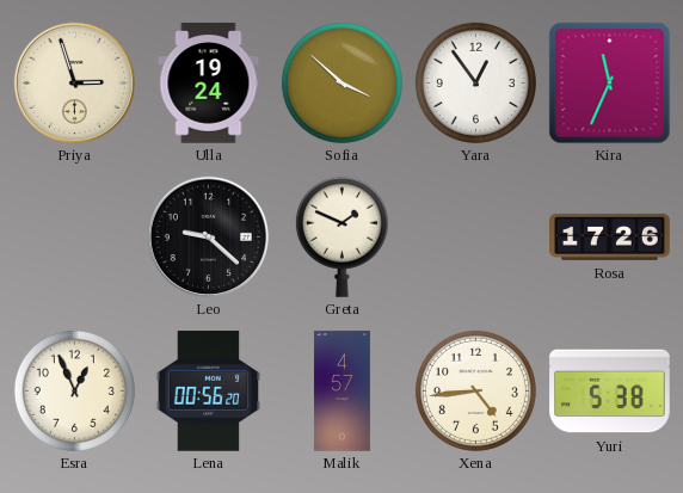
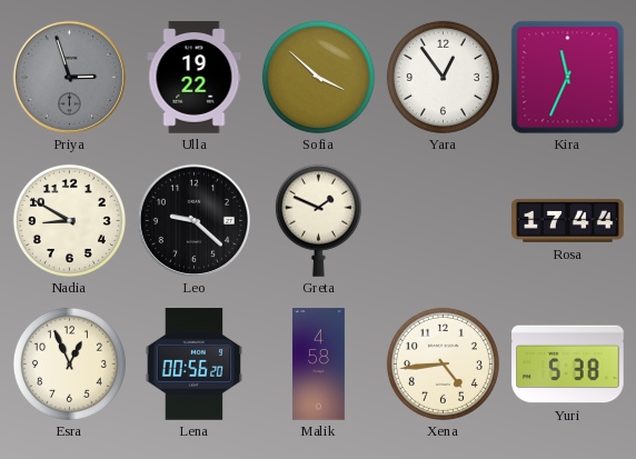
Priya dial: cream -> grey
Ulla: 19:24 -> 19:22
Nadia: none -> 8:50
Rosa: 17:26 -> 17:44
Malik: 4:57 -> 4:58
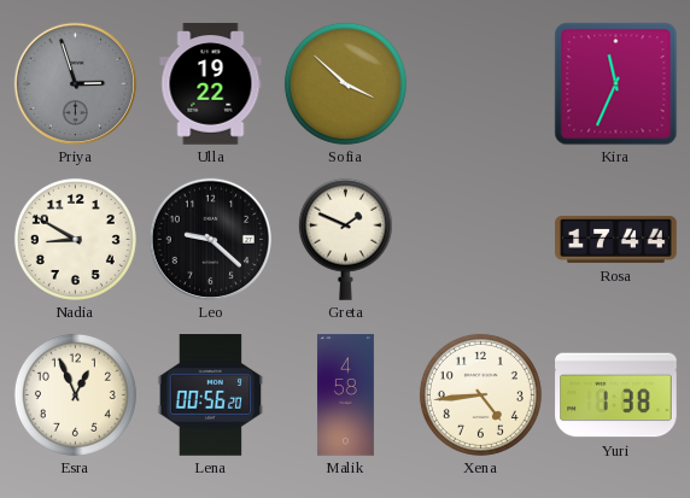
Yara: 12:54 -> none
Yuri: 5:38 -> 1:38
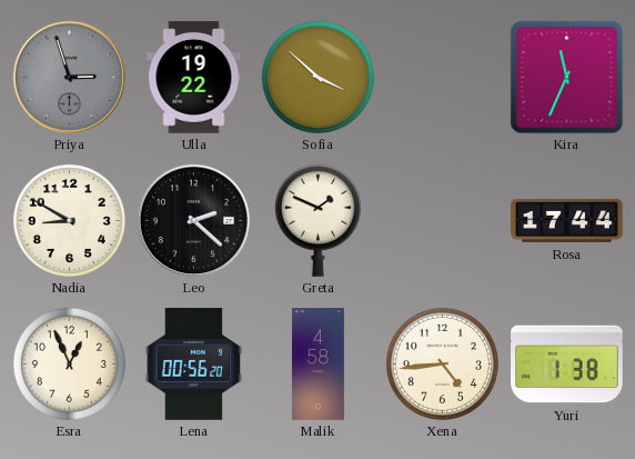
Leo: 9:22 -> 2:22
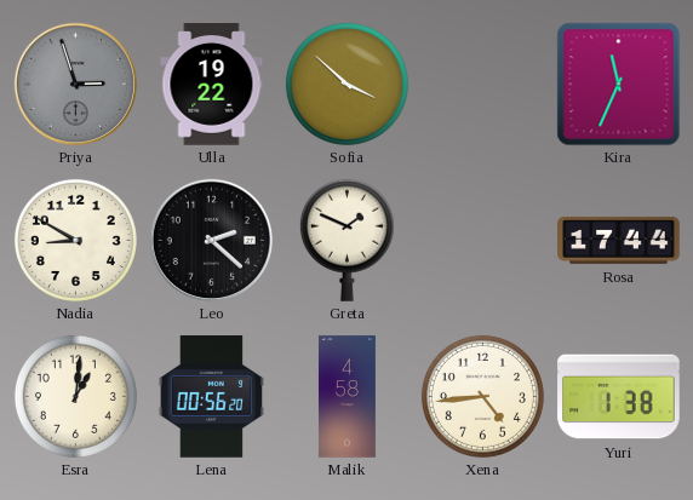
Esra: 12:56 -> 1:01
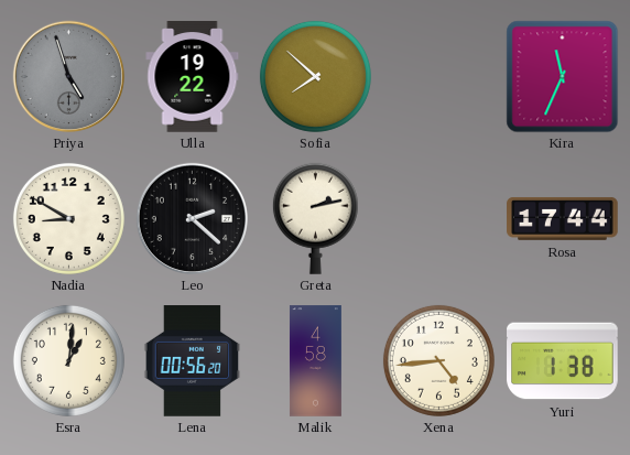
Priya: 2:57 -> 4:57
Sofia: 3:52 -> 7:52
Greta: 1:49 -> 2:13
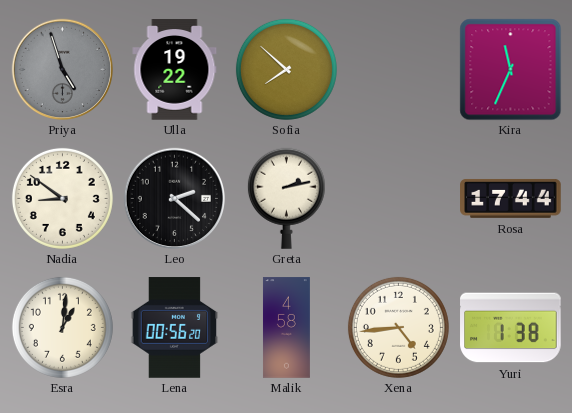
Nadia: 8:50 -> 8:51
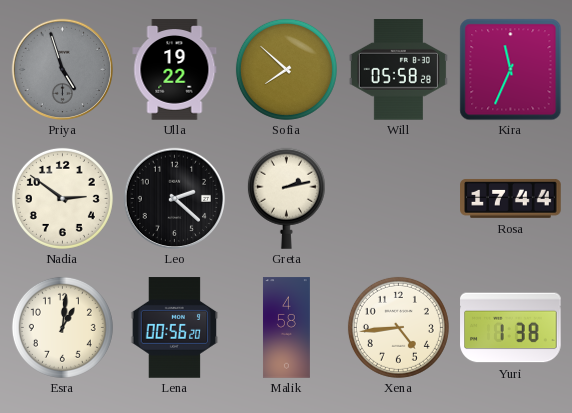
Will: none -> 05:58
Nadia: 8:51 -> 2:51
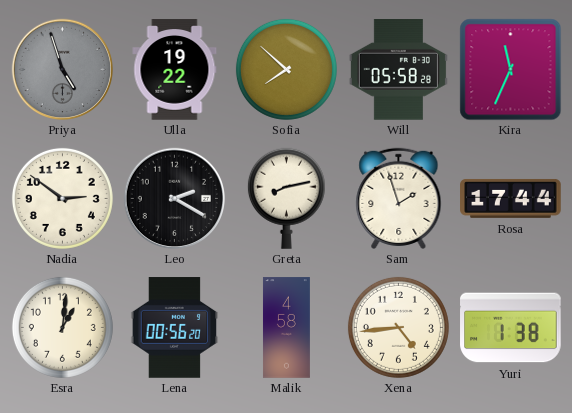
Leo: 2:22 -> 2:20
Greta: 2:13 -> 8:13
Sam: none -> 1:57
